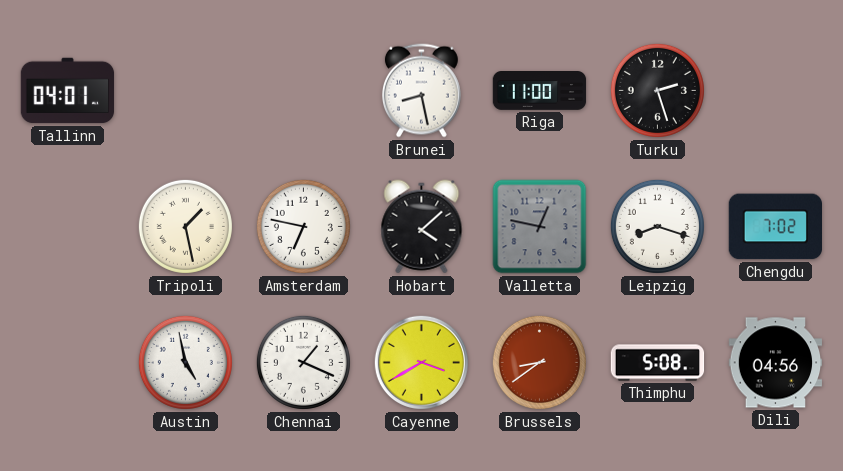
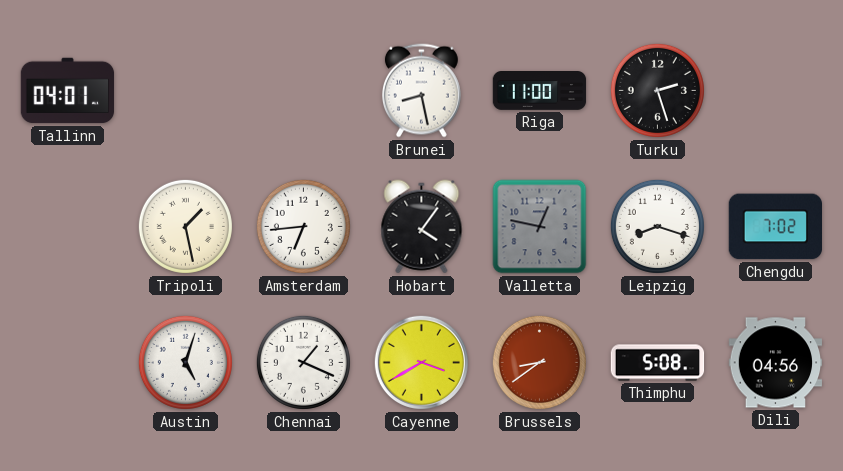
Amsterdam: 6:47 -> 6:44
Hobart: 4:08 -> 4:06
Austin: 4:58 -> 5:03
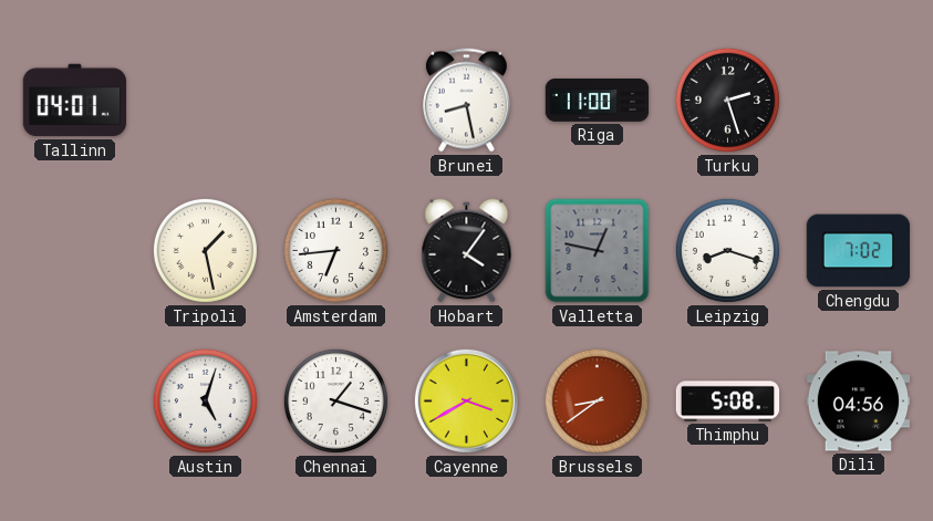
Chennai: 1:19 -> 1:18
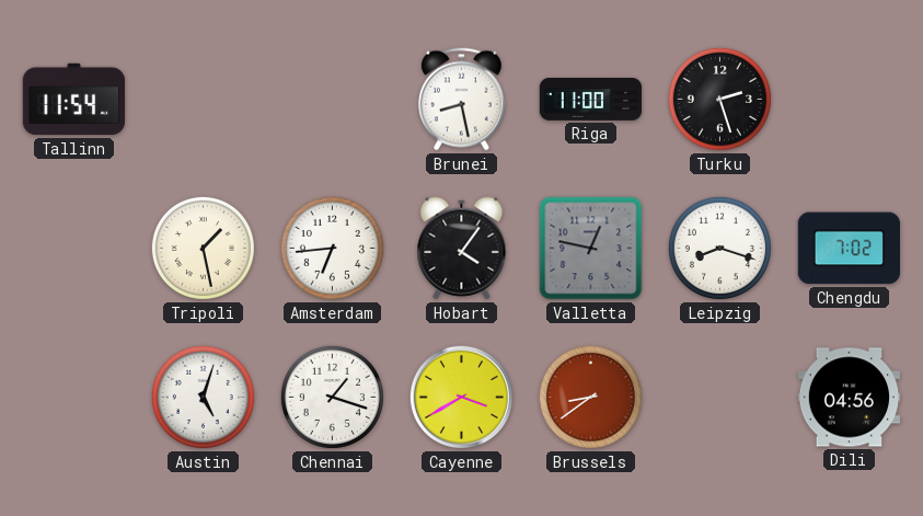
Tallinn: 04:01 -> 11:54
Thimphu: 5:08 -> none
